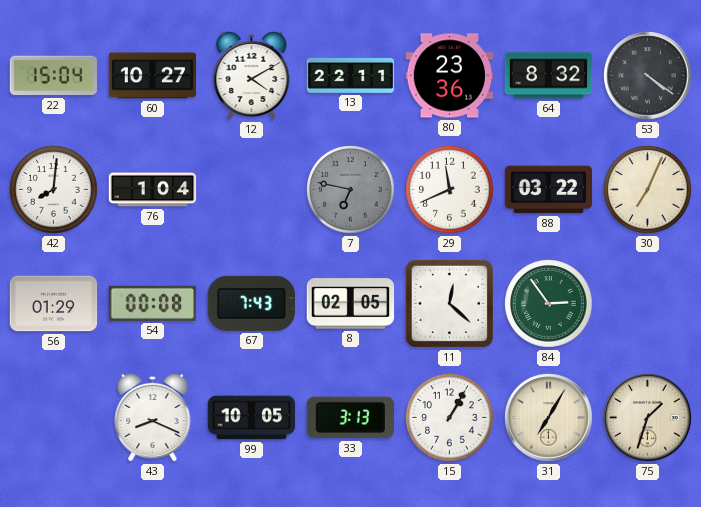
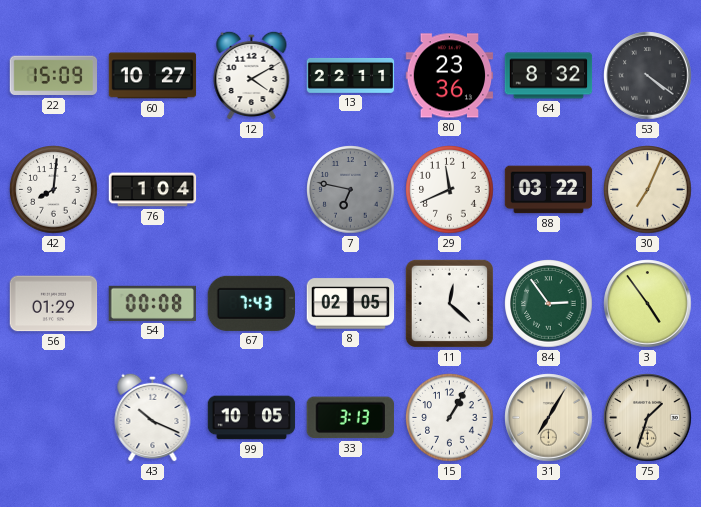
22: 15:04 -> 15:09
3: none -> 4:54
43: 8:19 -> 10:19
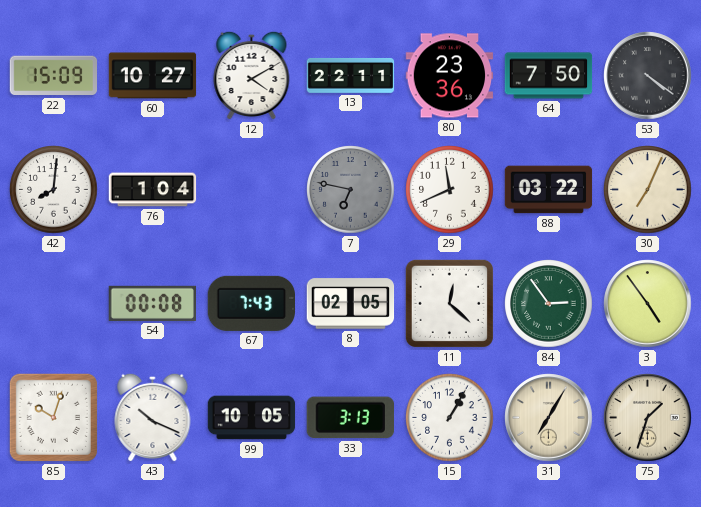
64: 8:32 -> 7:50
56: 01:29 -> none
85: none -> 10:03
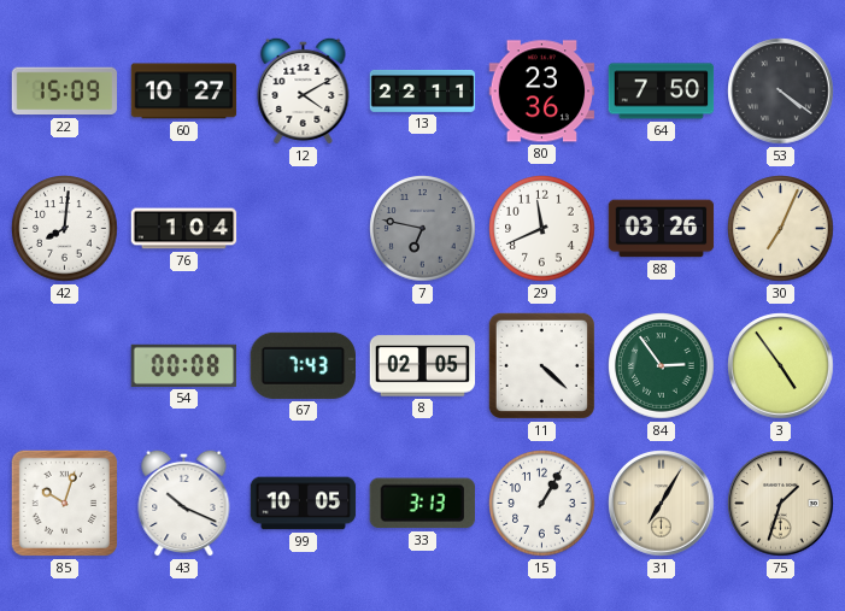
88: 03:22 -> 03:26
11: 12:22 -> 4:22
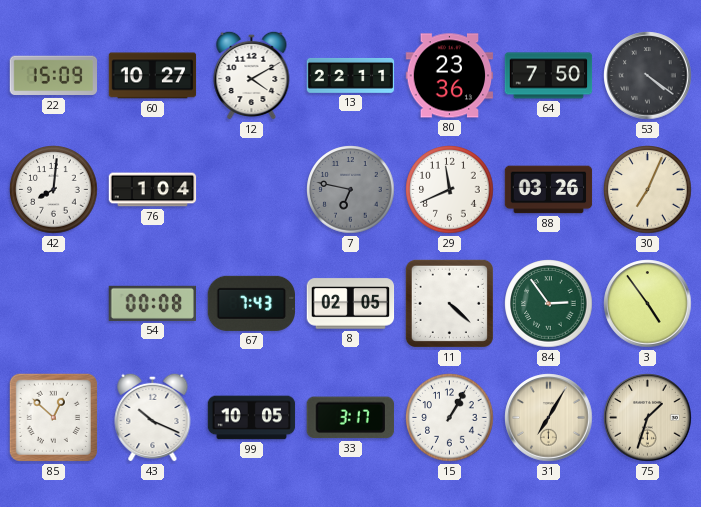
85: 10:03 -> 12:52
33: 3:13 -> 3:17
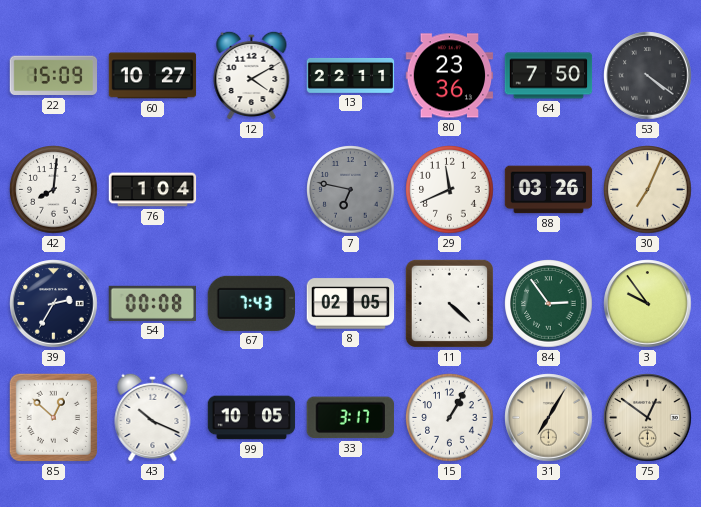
39: none -> 2:35
3: 4:54 -> 9:54
75: 1:33 -> 12:51
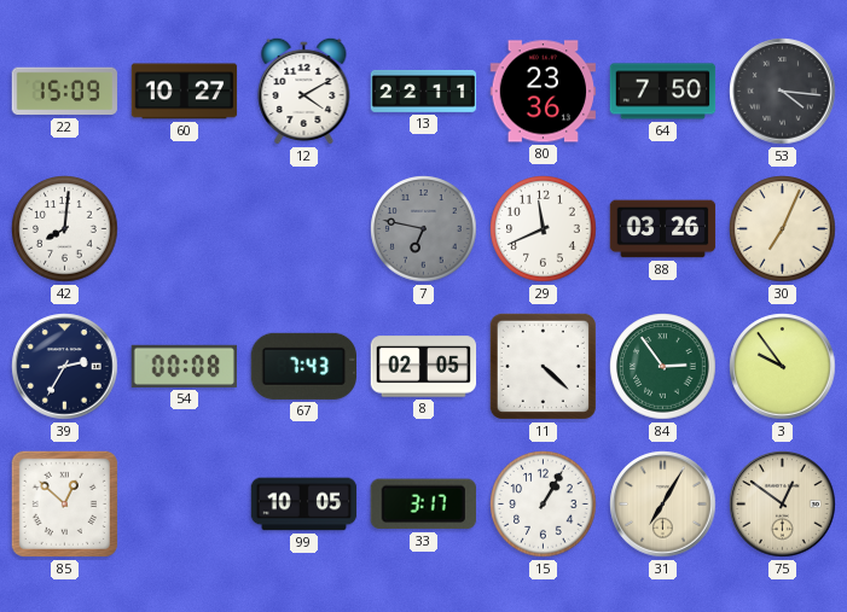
53: 4:21 -> 4:16
76: 1:04 -> none
43: 10:19 -> none
